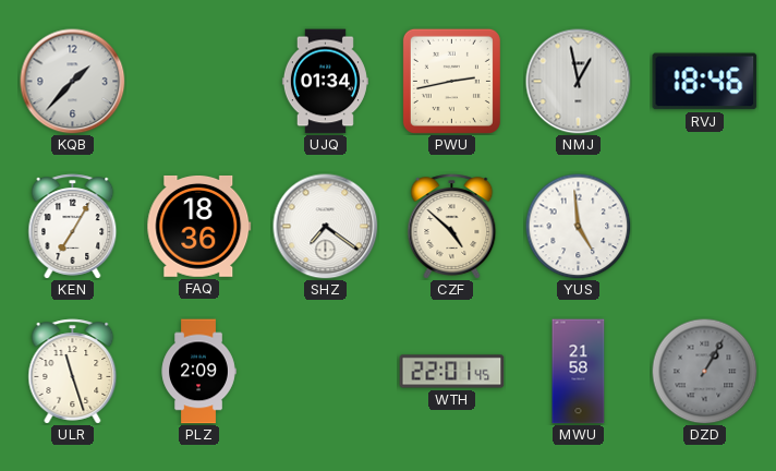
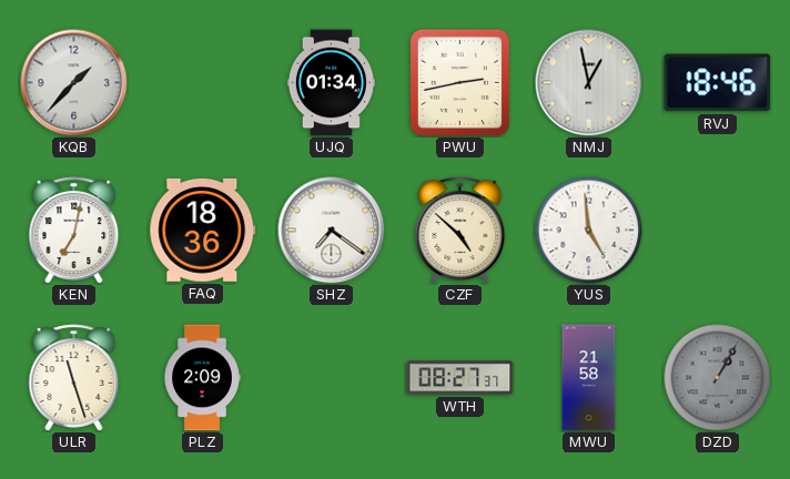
KEN: 7:05 -> 7:02
WTH: 22:01 -> 08:27
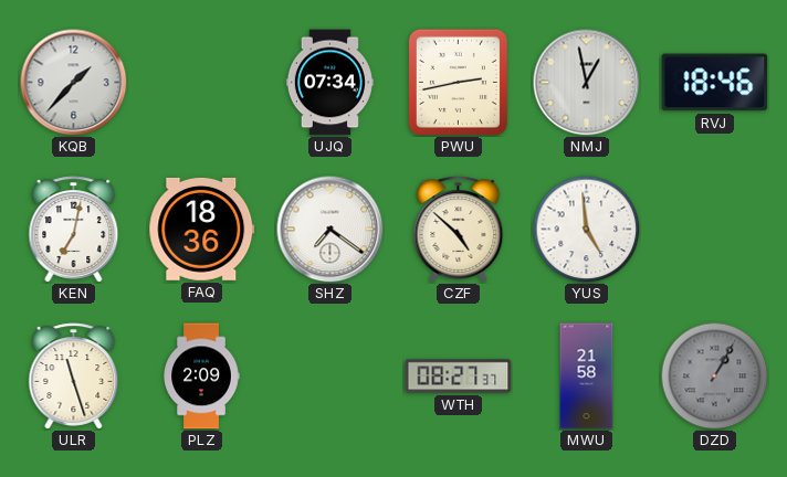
UJQ: 01:34 -> 07:34
